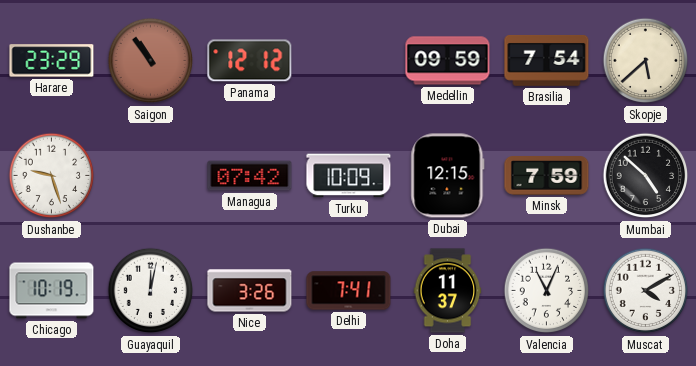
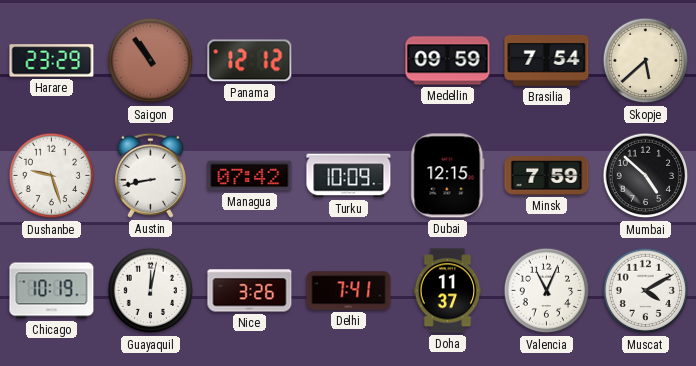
Austin: none -> 8:43
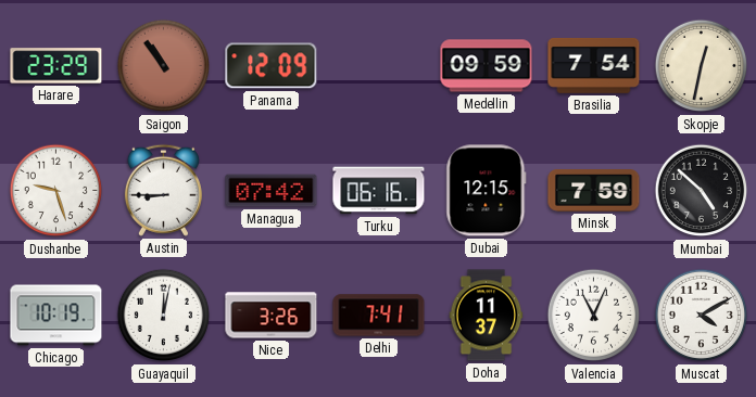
Panama: 12:12 -> 12:09
Skopje: 5:38 -> 12:32
Austin: 8:43 -> 8:45
Turku: 10:09 -> 06:16
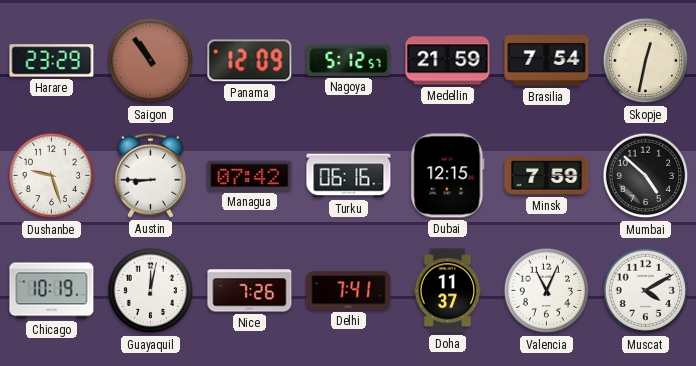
Nagoya: none -> 5:12
Medellin: 09:59 -> 21:59
Nice: 3:26 -> 7:26
